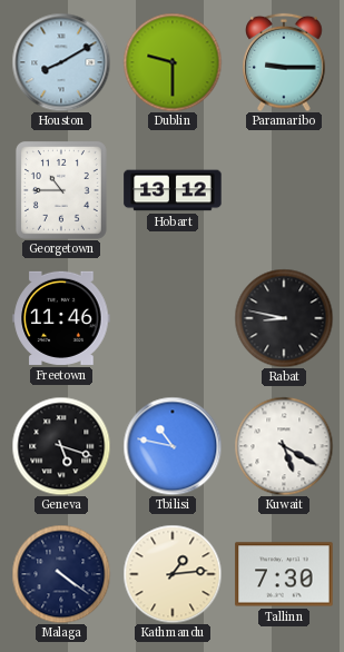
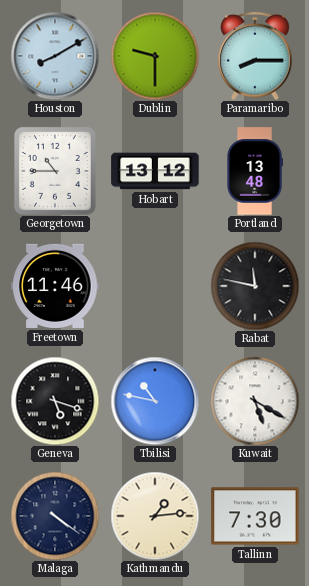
Paramaribo: 9:15 -> 8:15
Portland: none -> 13:48
Rabat: 8:47 -> 11:47
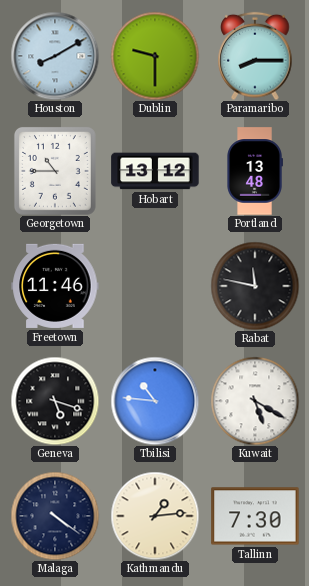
Tbilisi: 10:47 -> 10:46
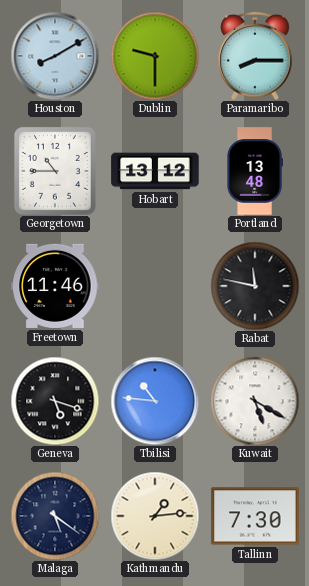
Malaga: 4:21 -> 5:21
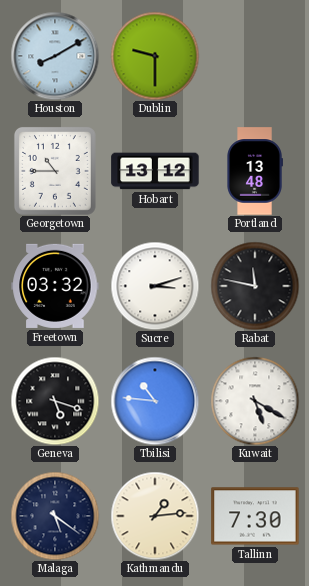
Paramaribo: 8:15 -> none
Freetown: 11:46 -> 03:32
Sucre: none -> 3:12
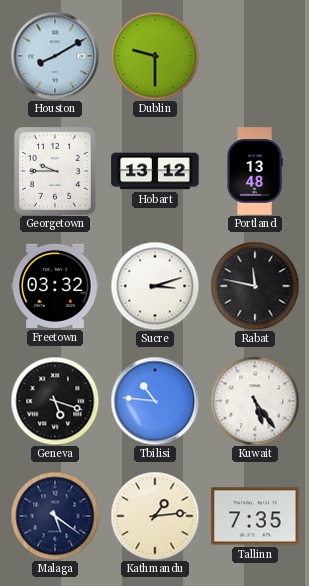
Georgetown: 10:45 -> 9:45
Kuwait: 5:20 -> 5:24
Tallinn: 7:30 -> 7:35
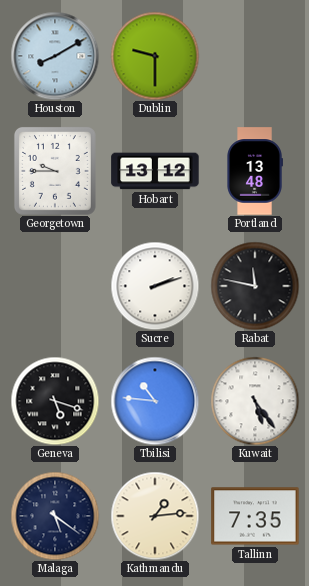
Freetown: 03:32 -> none
Sucre: 3:12 -> 2:12
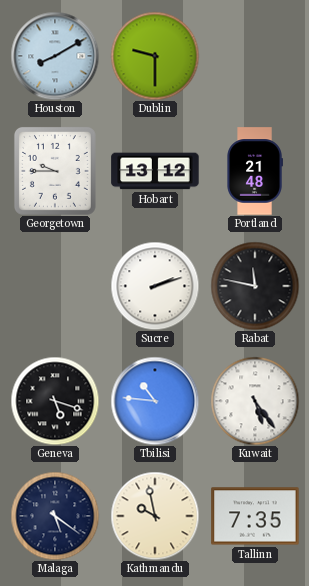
Portland: 13:48 -> 21:48
Kathmandu: 1:14 -> 9:58
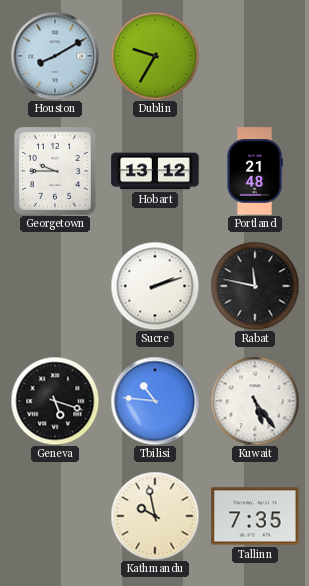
Dublin: 9:30 -> 9:35
Malaga: 5:21 -> none
